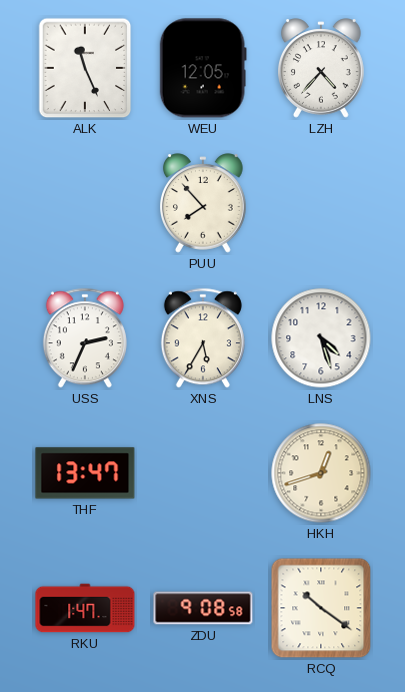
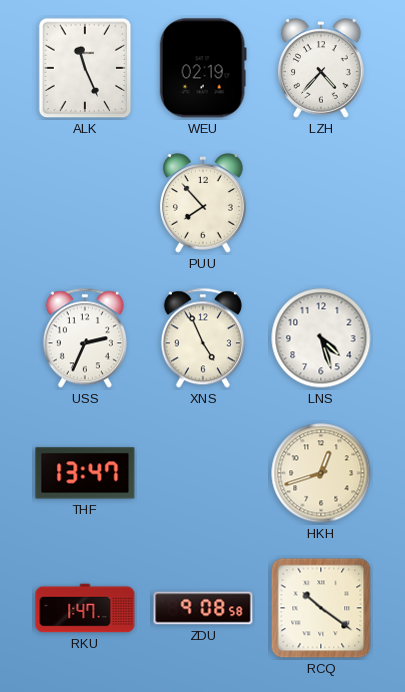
WEU: 12:05 -> 02:19
XNS: 5:35 -> 4:56
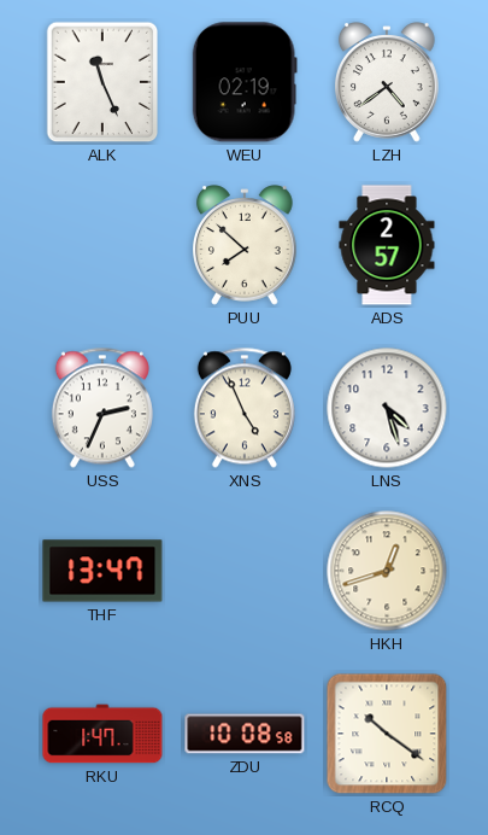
LZH: 4:37 -> 4:39
PUU: 7:53 -> 7:52
ADS: none -> 2:57
ZDU: 9:08 -> 10:08
